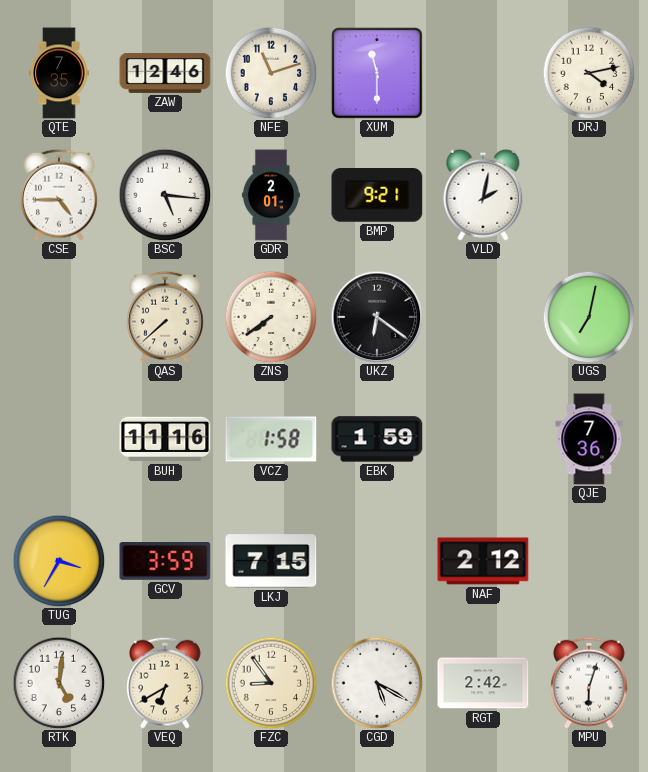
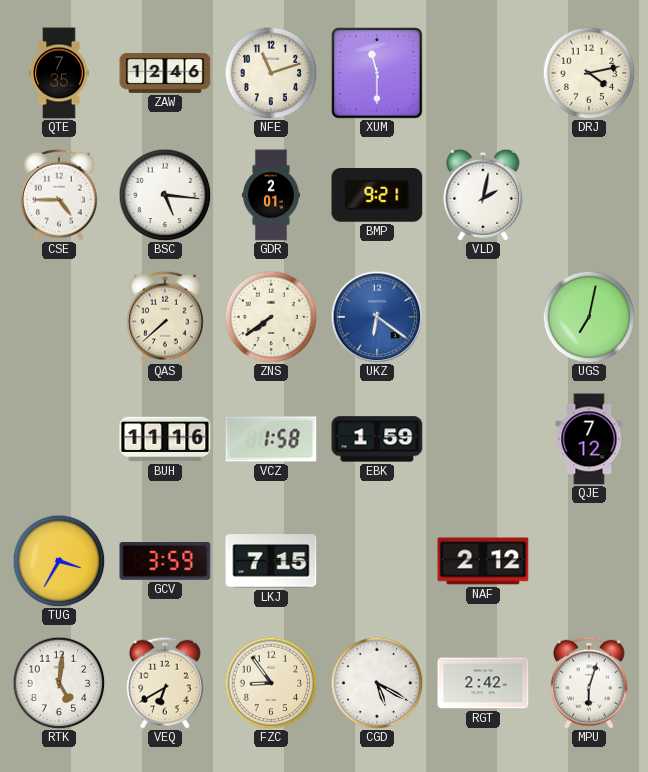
UKZ dial: black -> blue
QJE: 7:36 -> 7:12
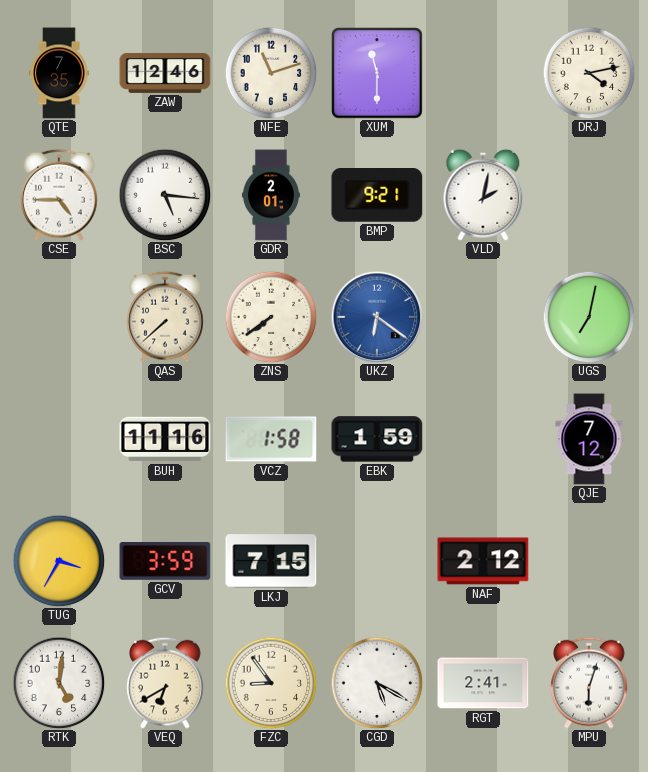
RGT: 2:42 -> 2:41
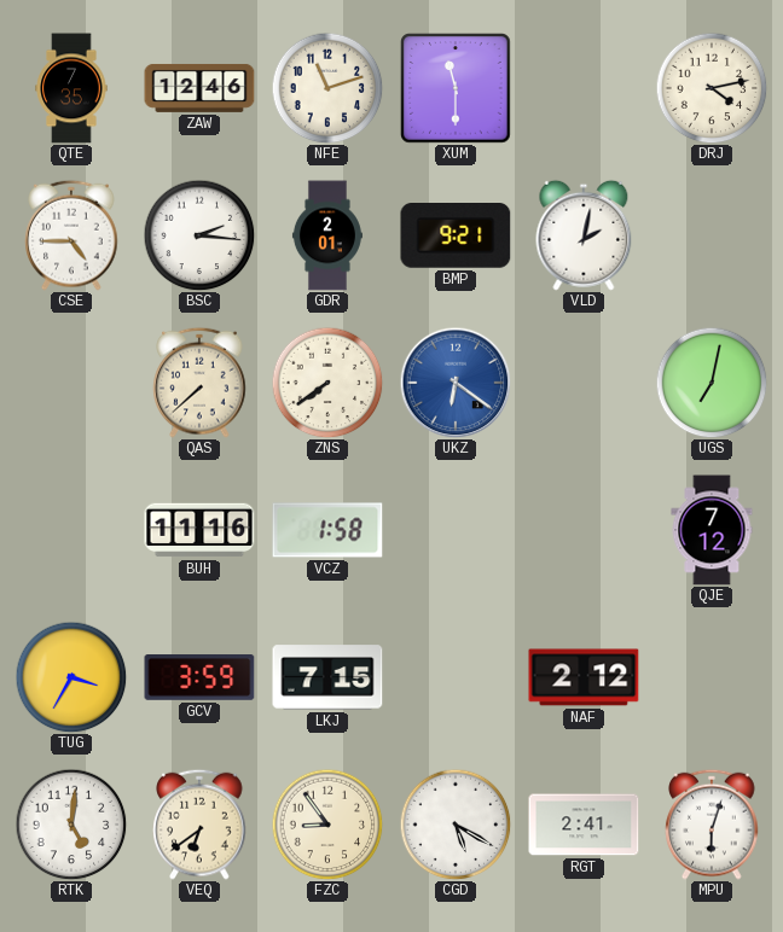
BSC: 5:16 -> 2:16
EBK: 1:59 -> none
VEQ: 6:40 -> 6:39
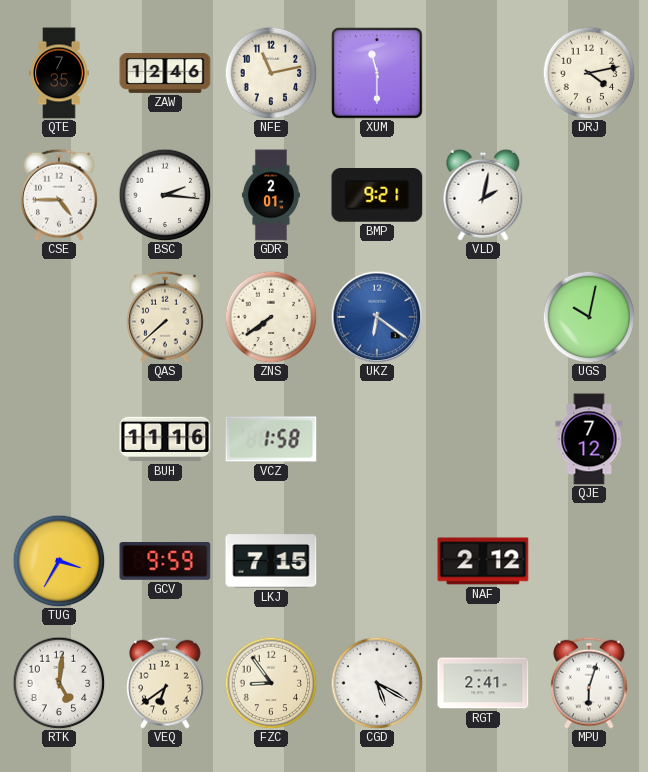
NFE: 11:12 -> 11:13
UGS: 7:02 -> 10:02
GCV: 3:59 -> 9:59
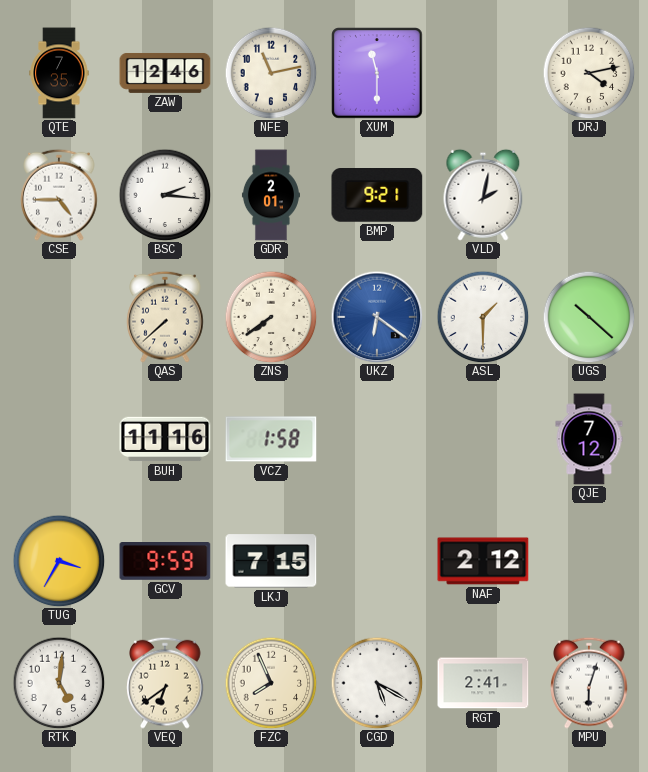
ASL: none -> 1:30
UGS: 10:02 -> 10:22
FZC: 8:54 -> 7:56
